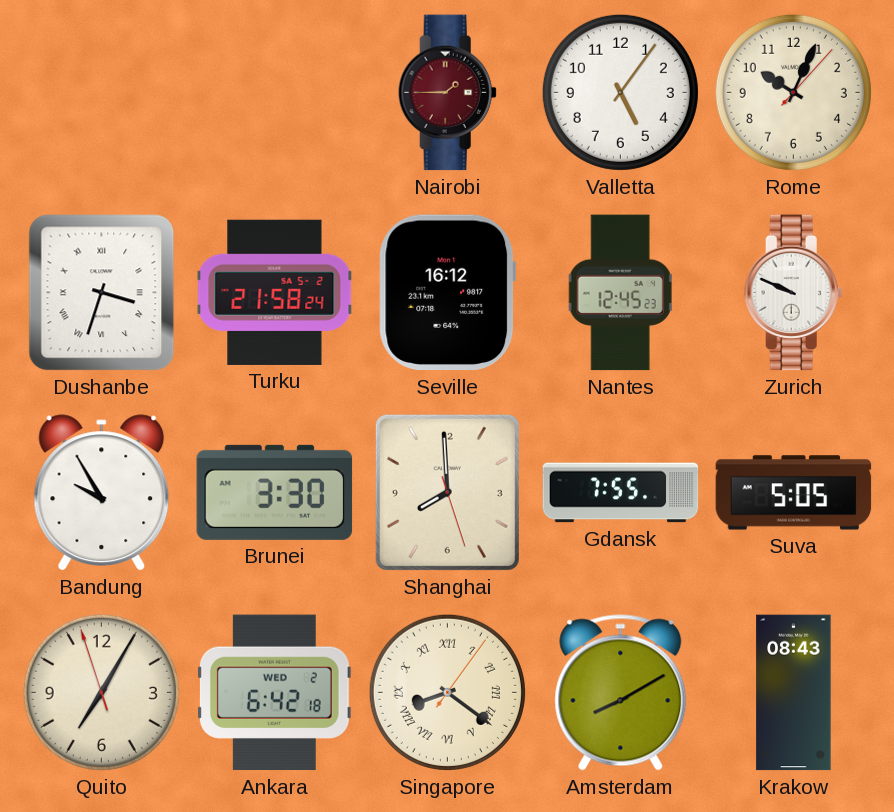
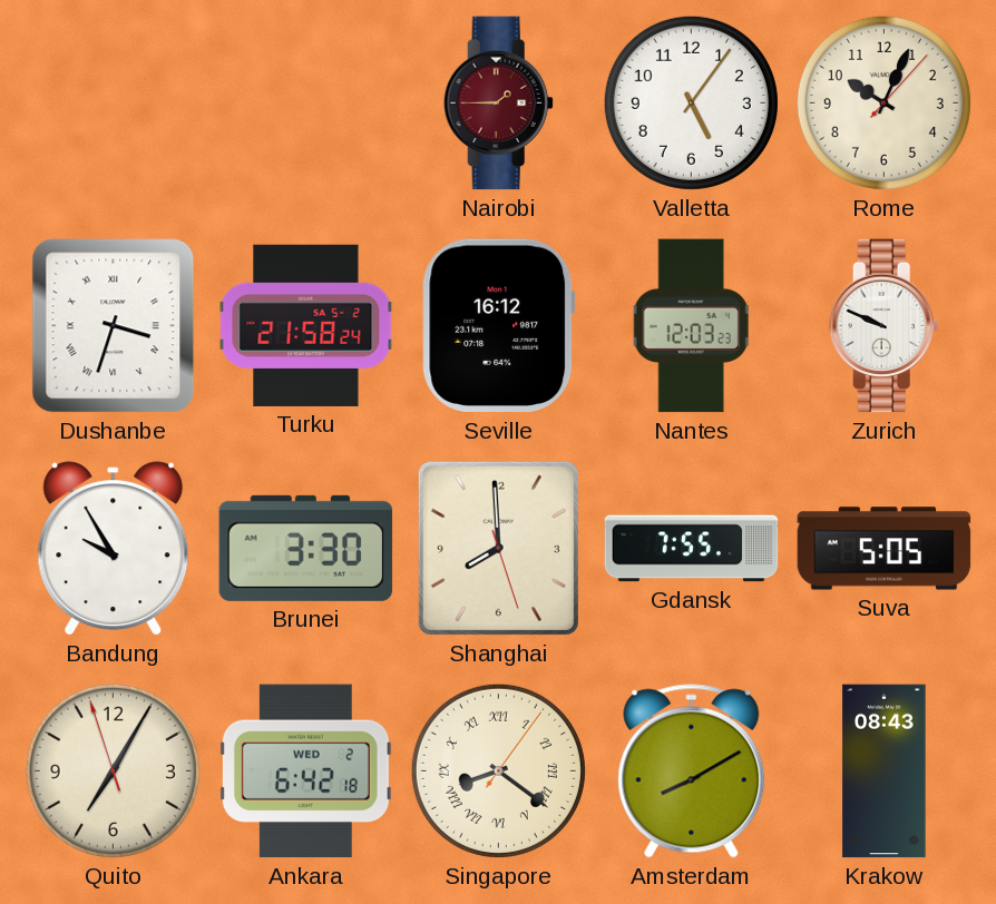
Nantes: 12:45 -> 12:03
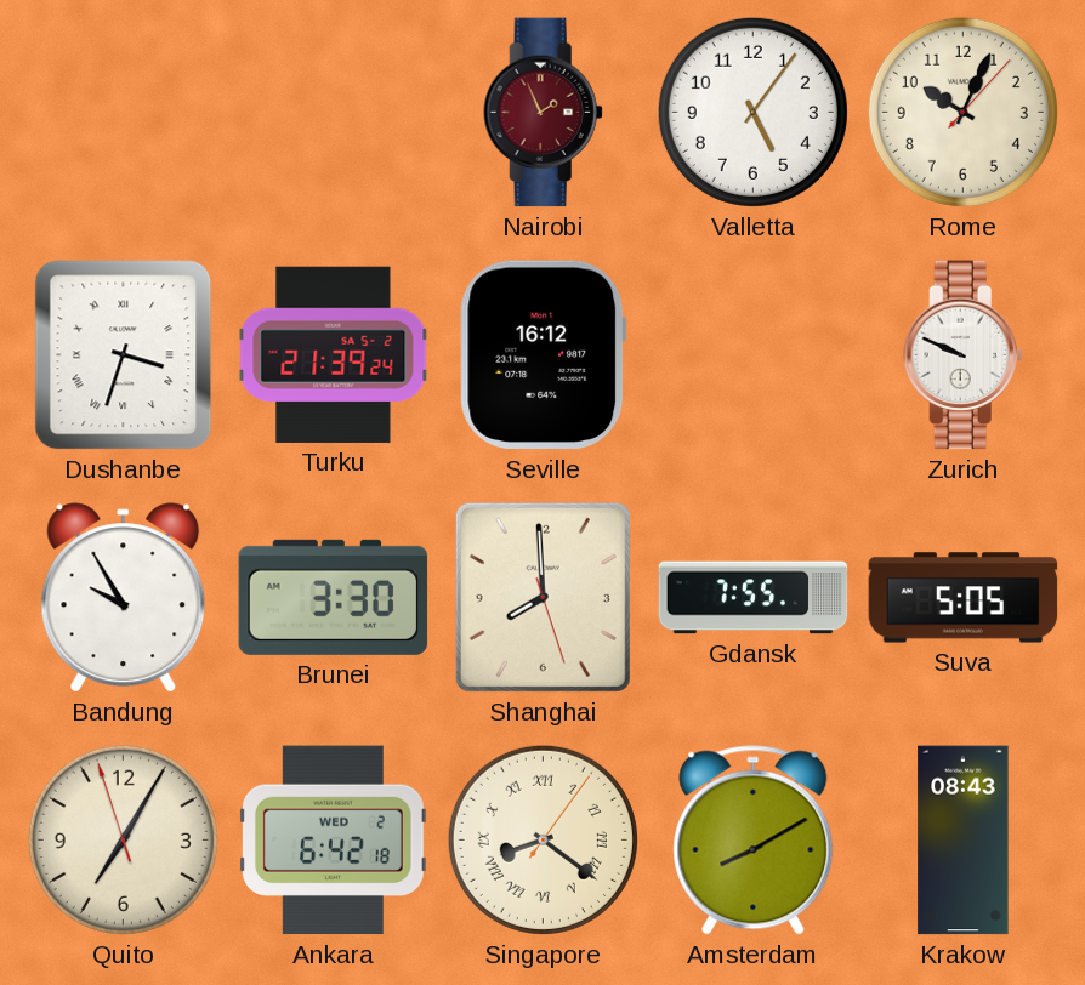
Nairobi: 1:45 -> 1:56
Turku: 21:58 -> 21:39
Nantes: 12:03 -> none
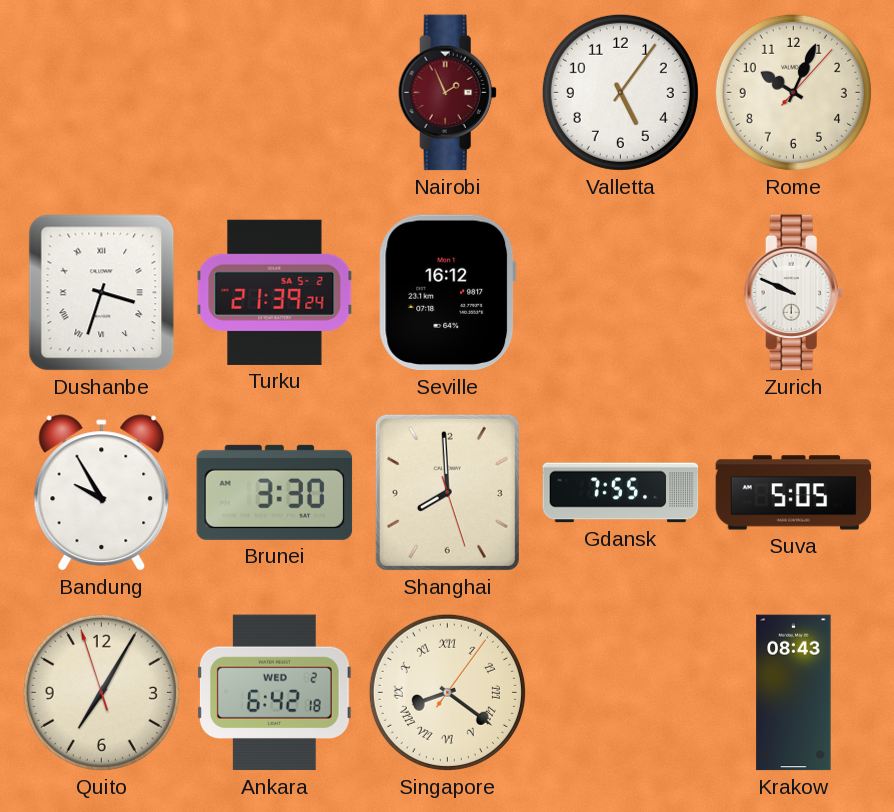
Amsterdam: 8:10 -> none
